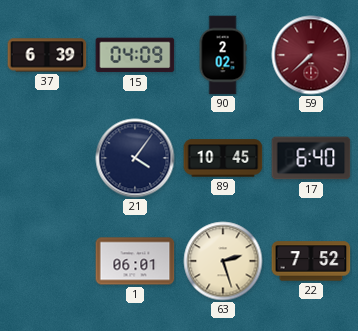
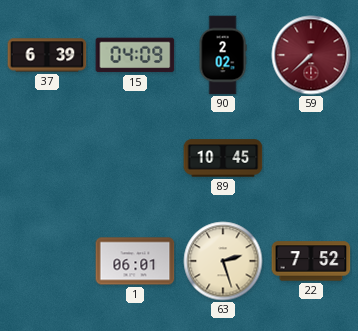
21: 4:06 -> none
17: 6:40 -> none
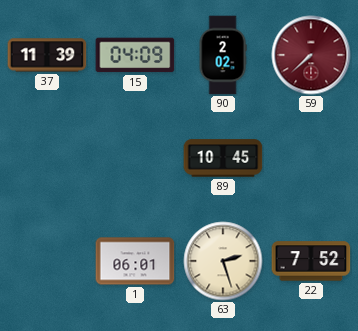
37: 6:39 -> 11:39
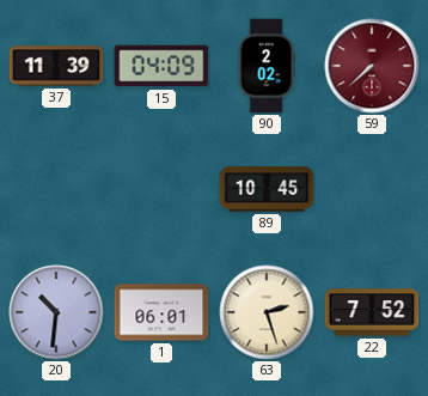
20: none -> 10:31
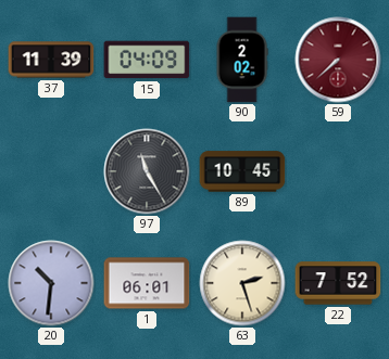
97: none -> 11:25
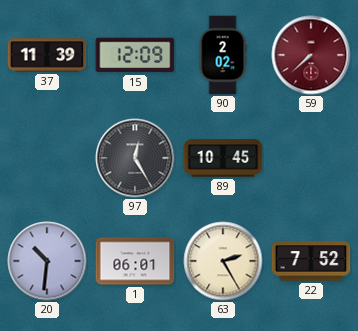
15: 04:09 -> 12:09
97: 11:25 -> 12:25
63: 2:27 -> 2:25
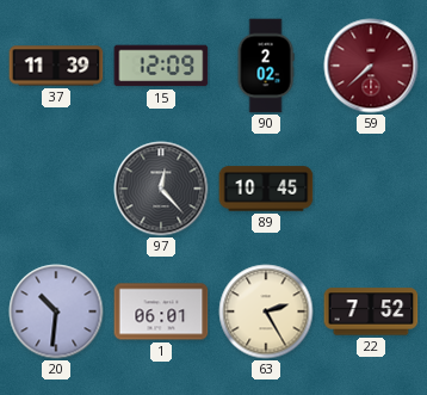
97: 12:25 -> 12:23
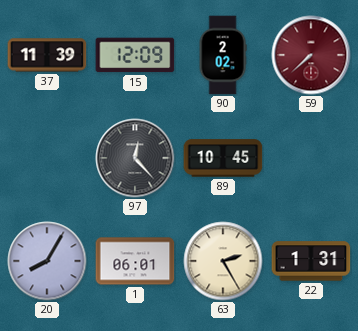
20: 10:31 -> 8:05
22: 7:52 -> 1:31
